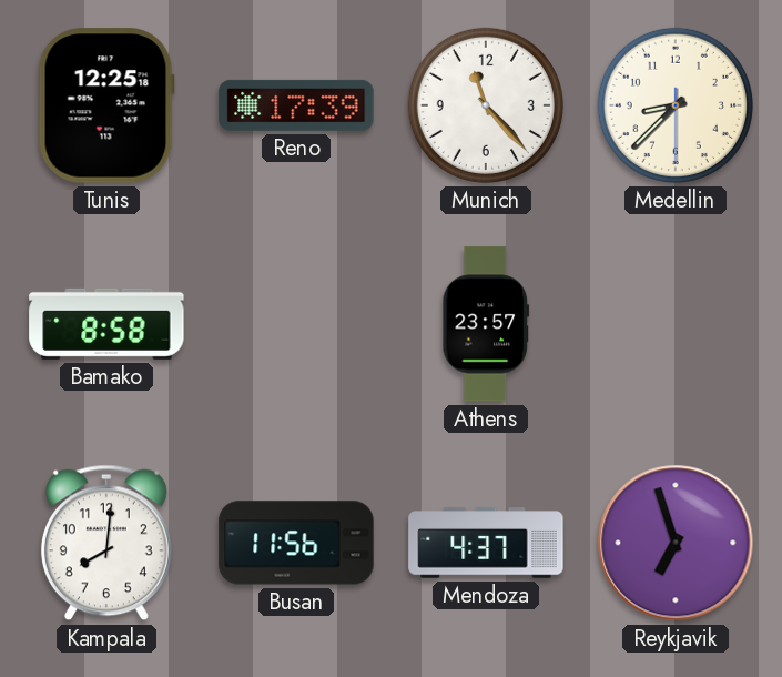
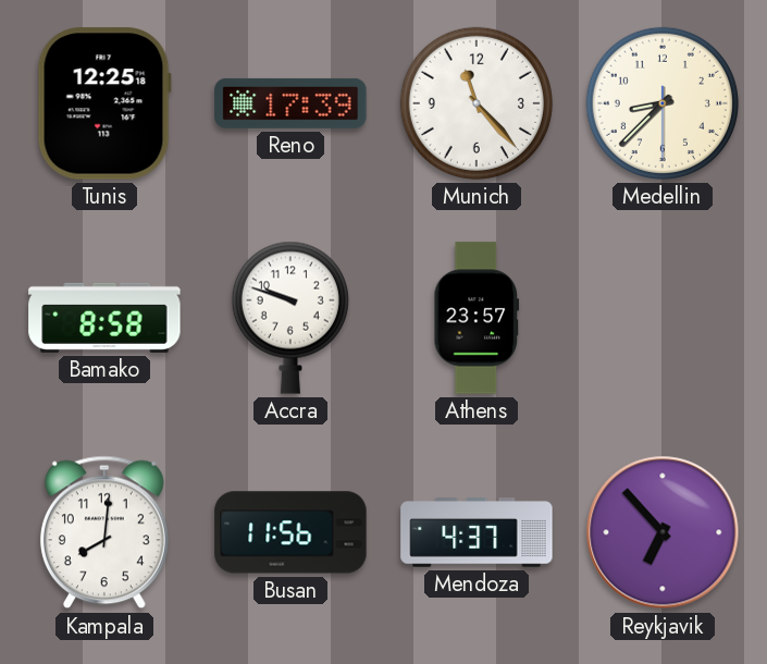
Accra: none -> 9:48
Reykjavik: 6:57 -> 6:53
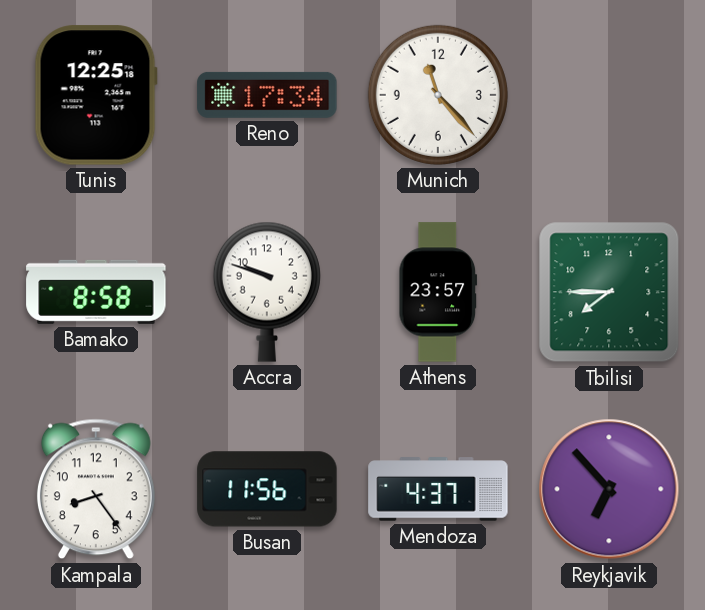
Reno: 17:39 -> 17:34
Medellin: 8:37 -> none
Tbilisi: none -> 7:45
Kampala: 8:01 -> 8:24
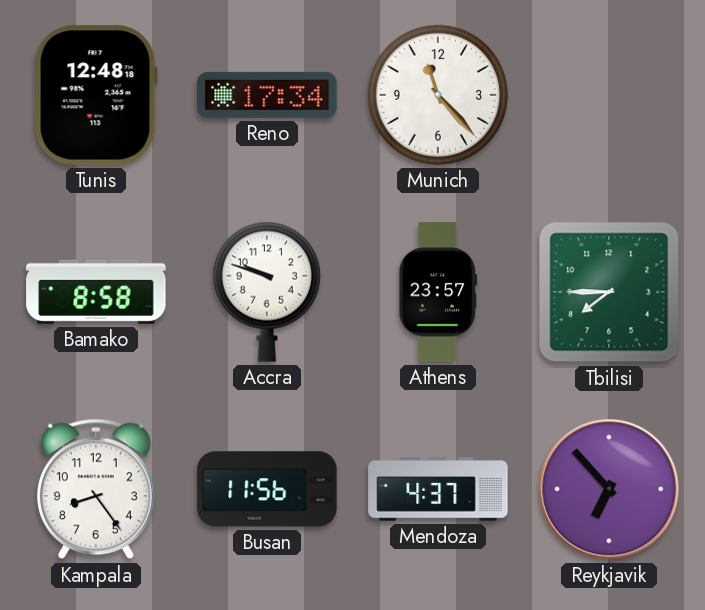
Tunis: 12:25 -> 12:48
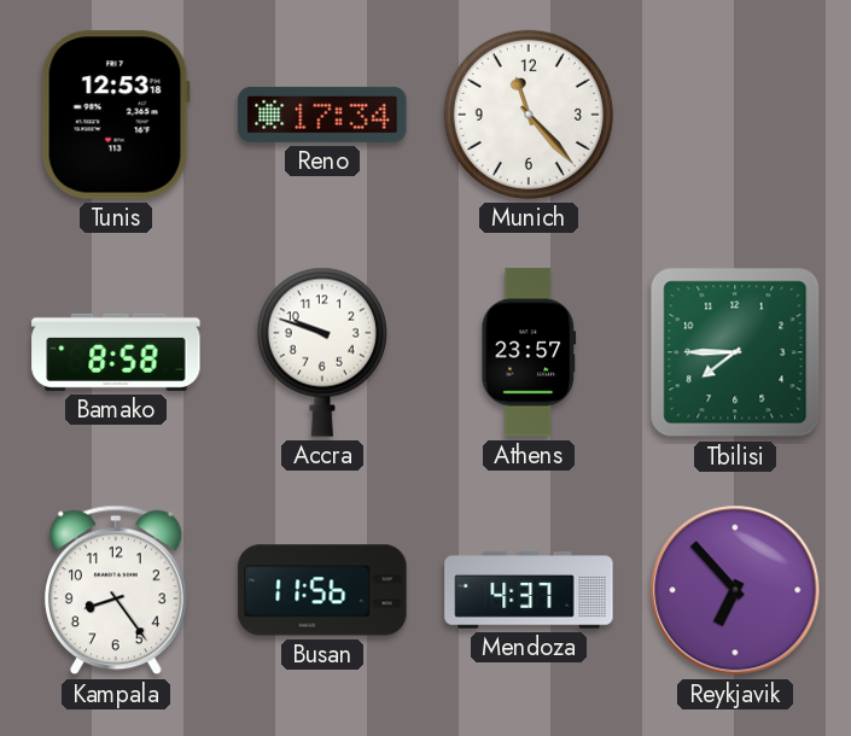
Tunis: 12:48 -> 12:53
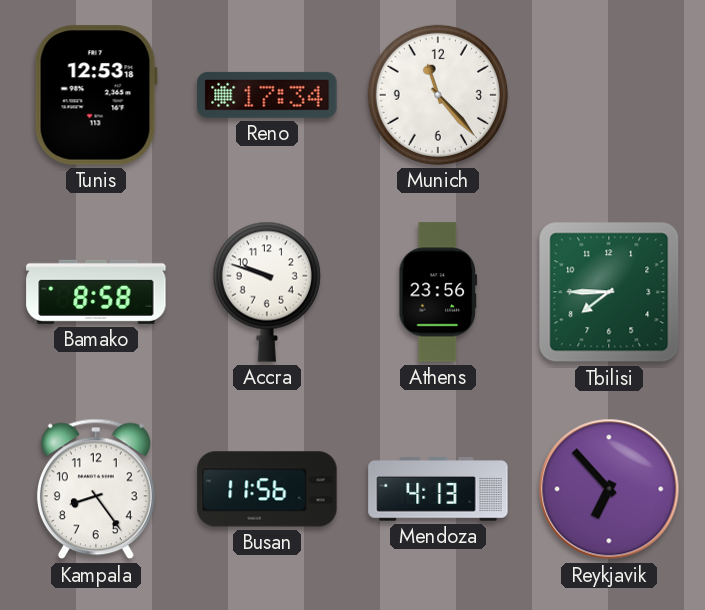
Athens: 23:57 -> 23:56
Mendoza: 4:37 -> 4:13
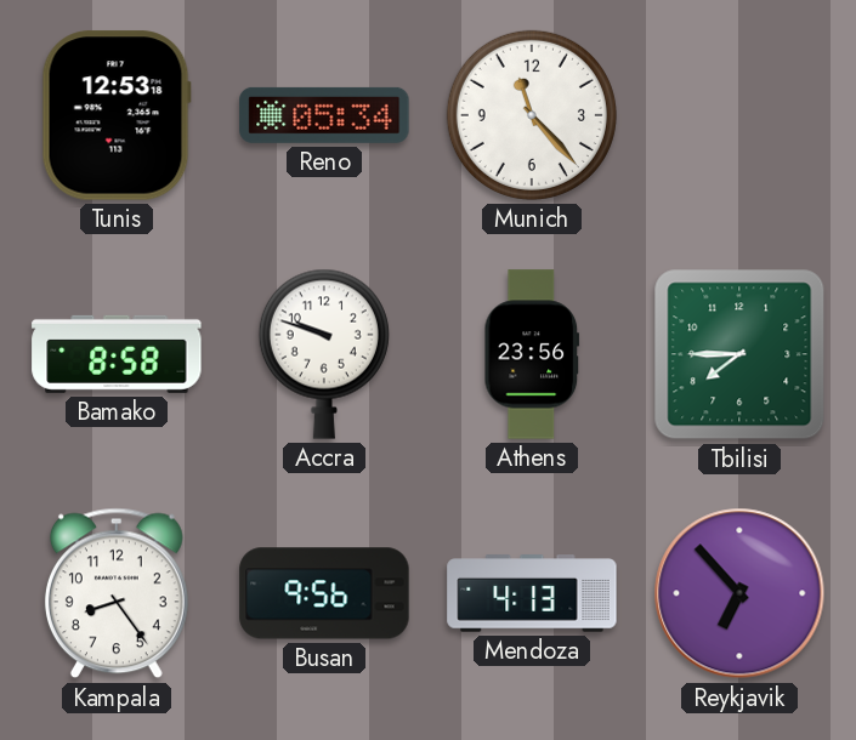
Reno: 17:34 -> 05:34
Busan: 11:56 -> 9:56
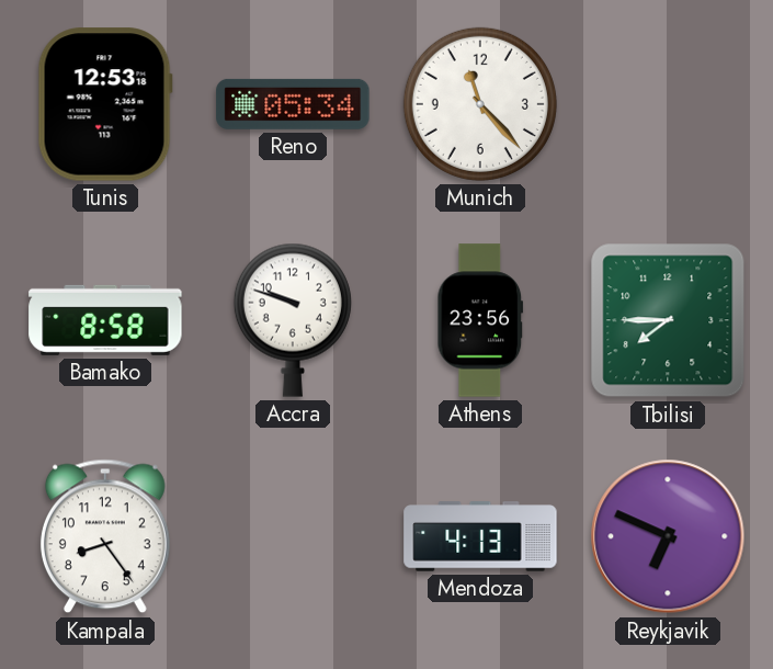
Busan: 9:56 -> none
Reykjavik: 6:53 -> 6:49
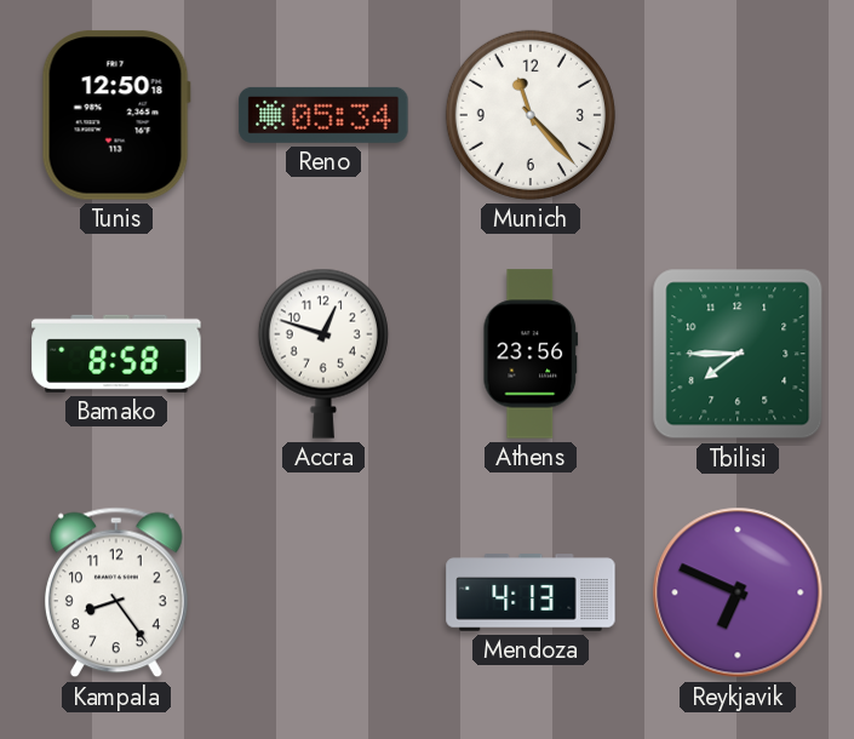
Tunis: 12:53 -> 12:50
Accra: 9:48 -> 12:48
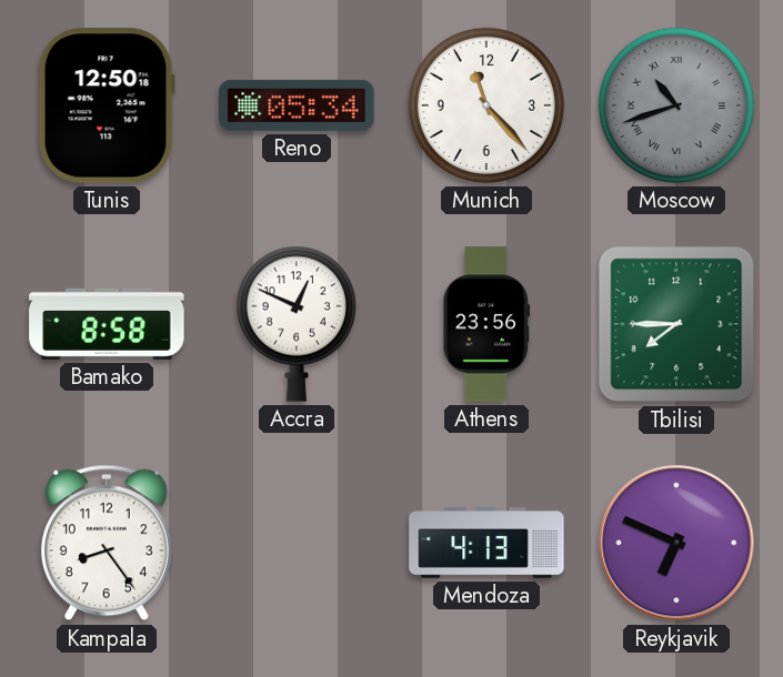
Moscow: none -> 10:42
Accra: 12:48 -> 12:49
